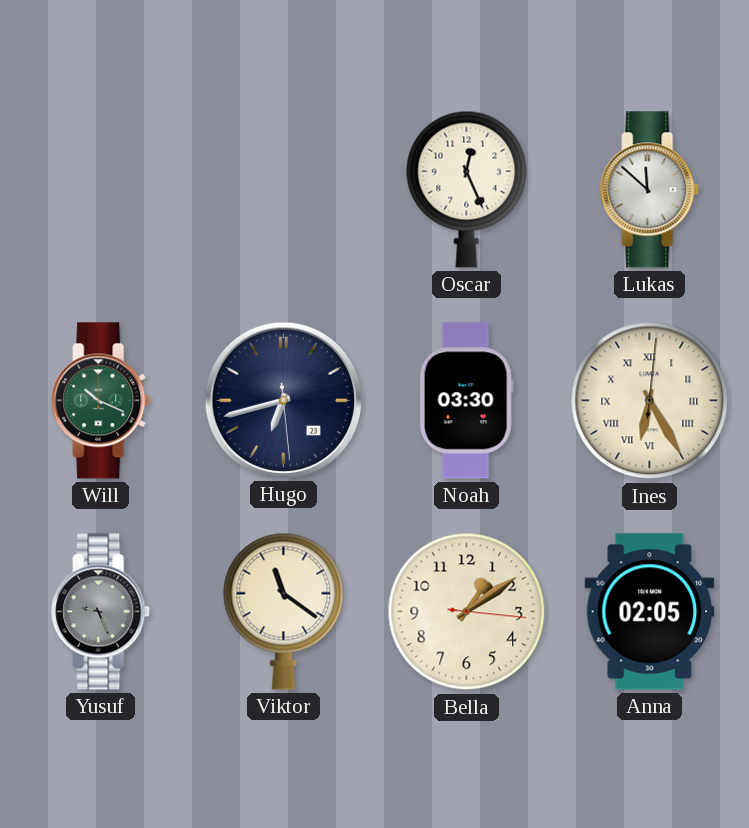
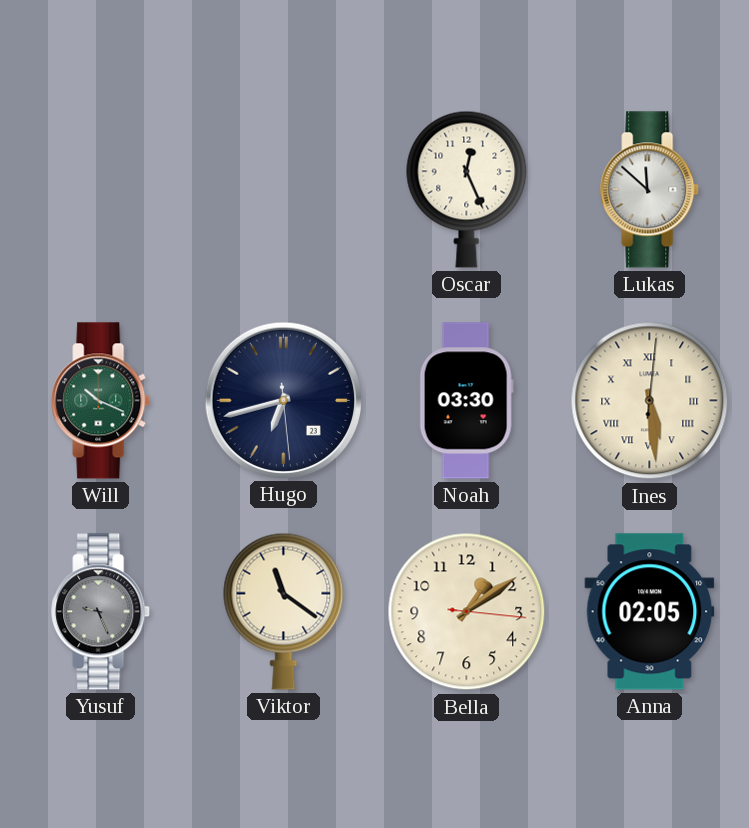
Ines: 6:25 -> 5:29
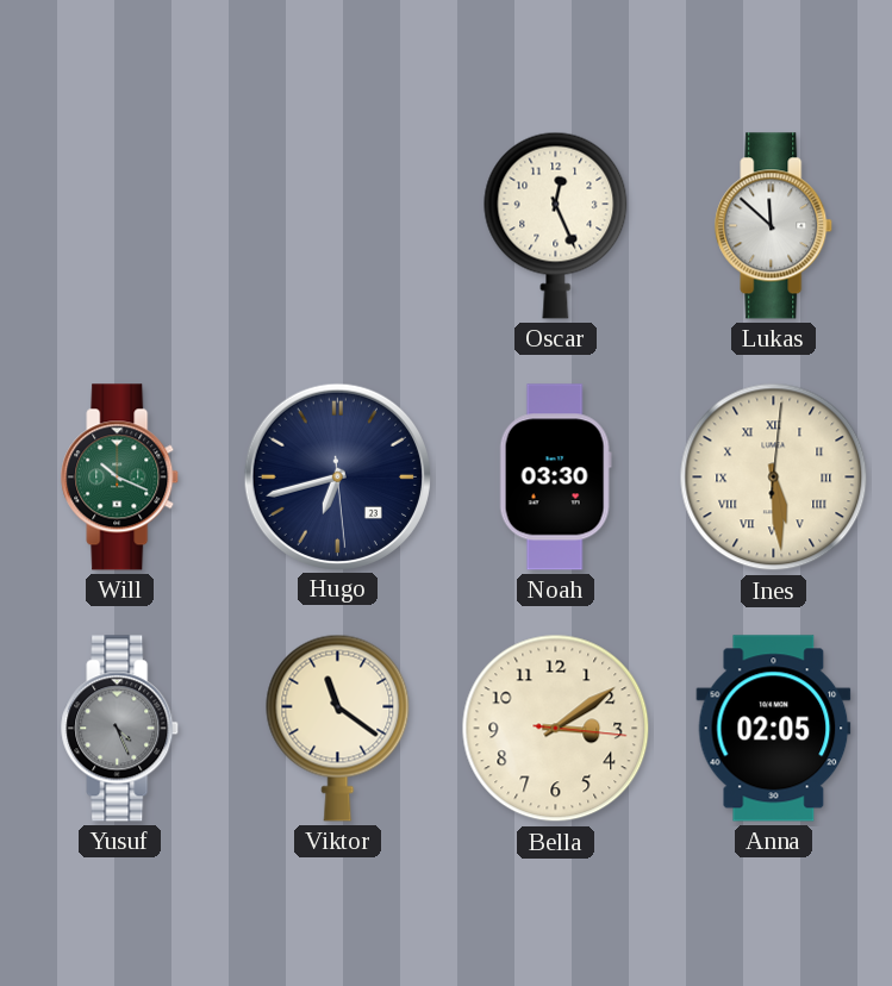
Yusuf: 9:26 -> 4:26
Bella: 1:09 -> 3:09
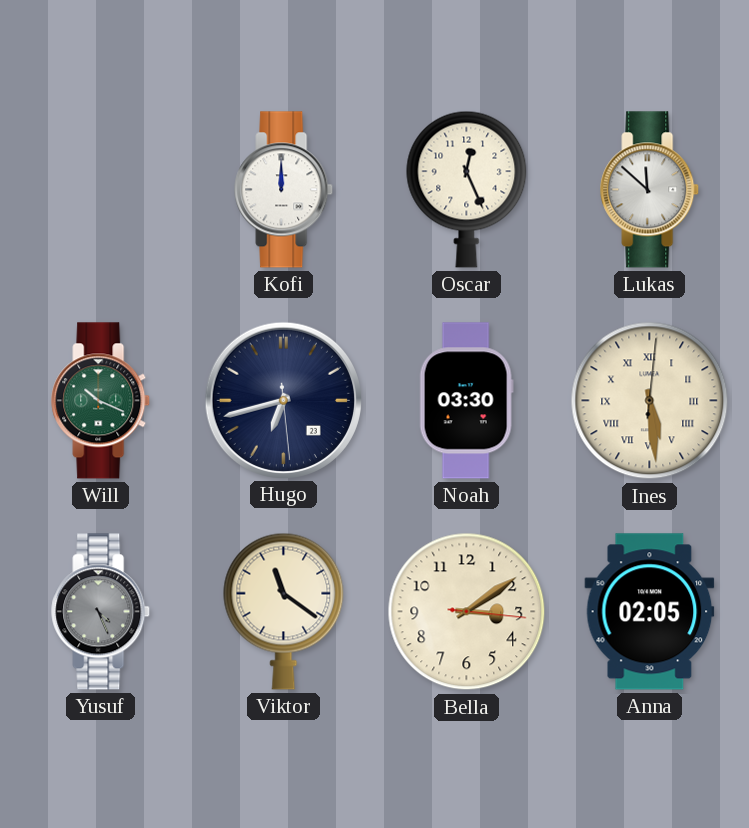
Kofi: none -> 12:00
